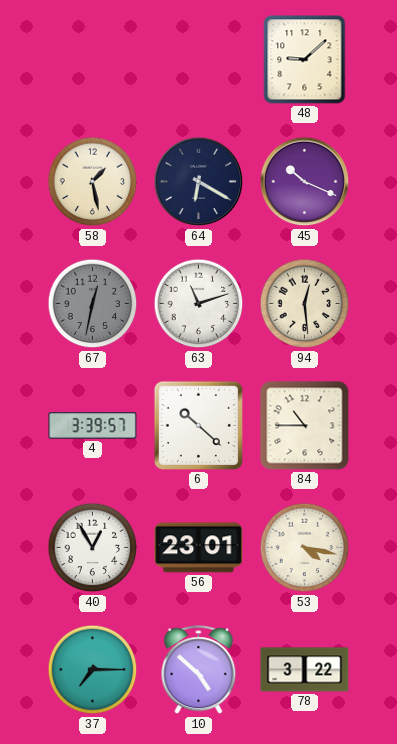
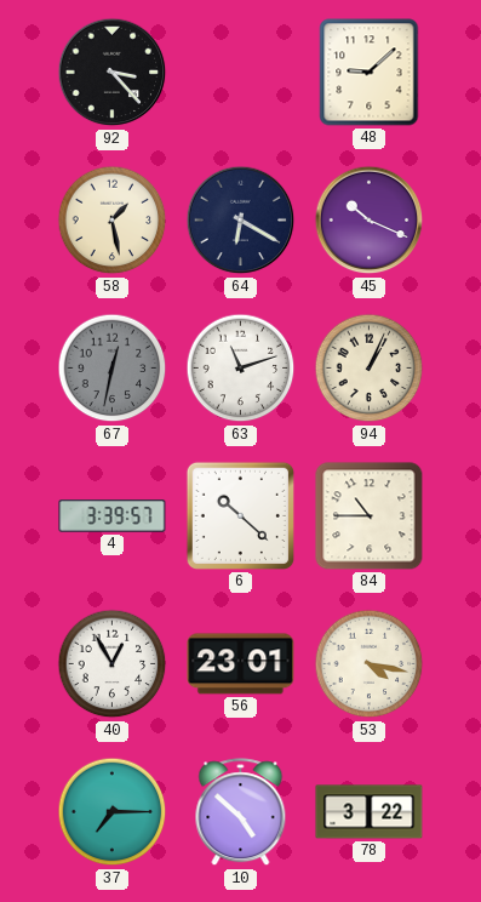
92: none -> 3:23
94: 12:29 -> 1:04
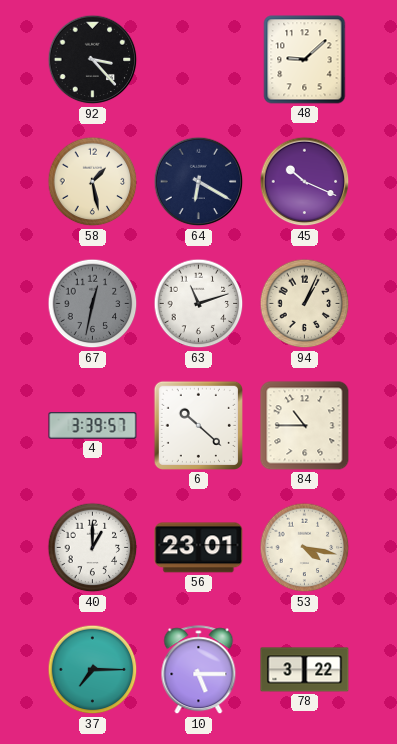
40: 12:55 -> 1:00
10: 4:52 -> 5:15
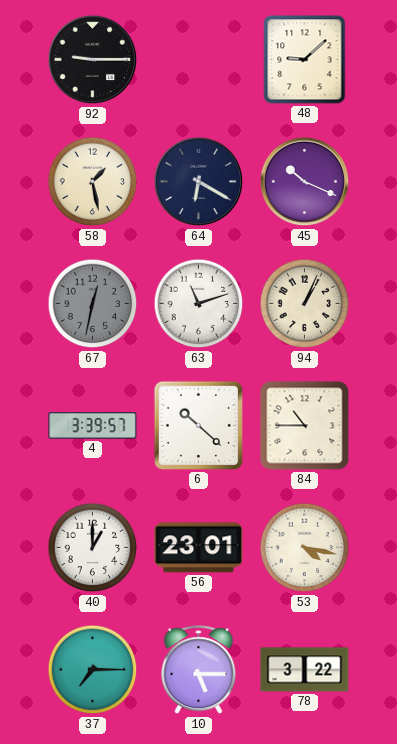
92: 3:23 -> 9:15
